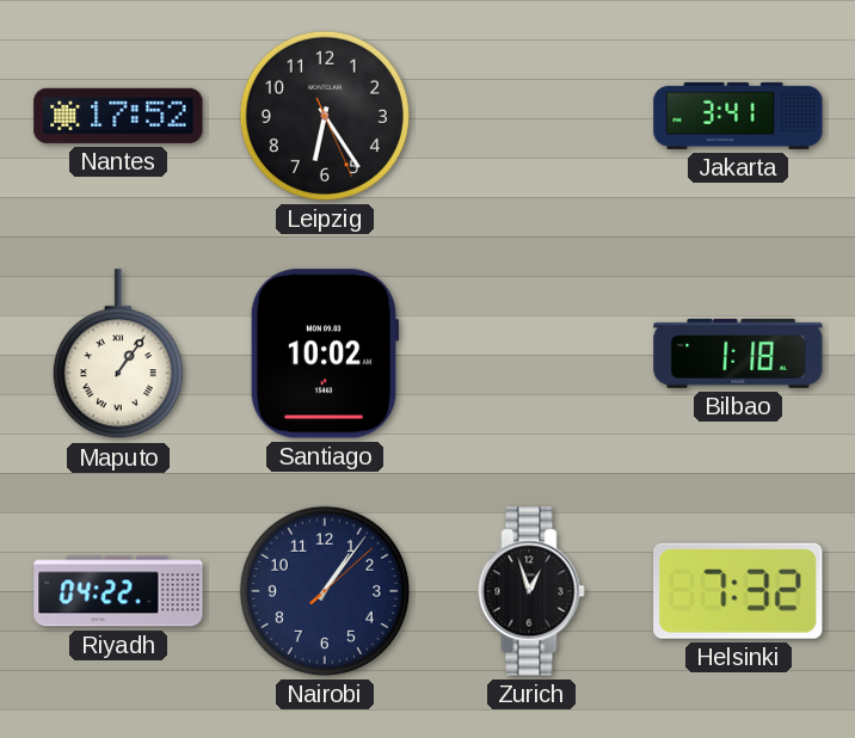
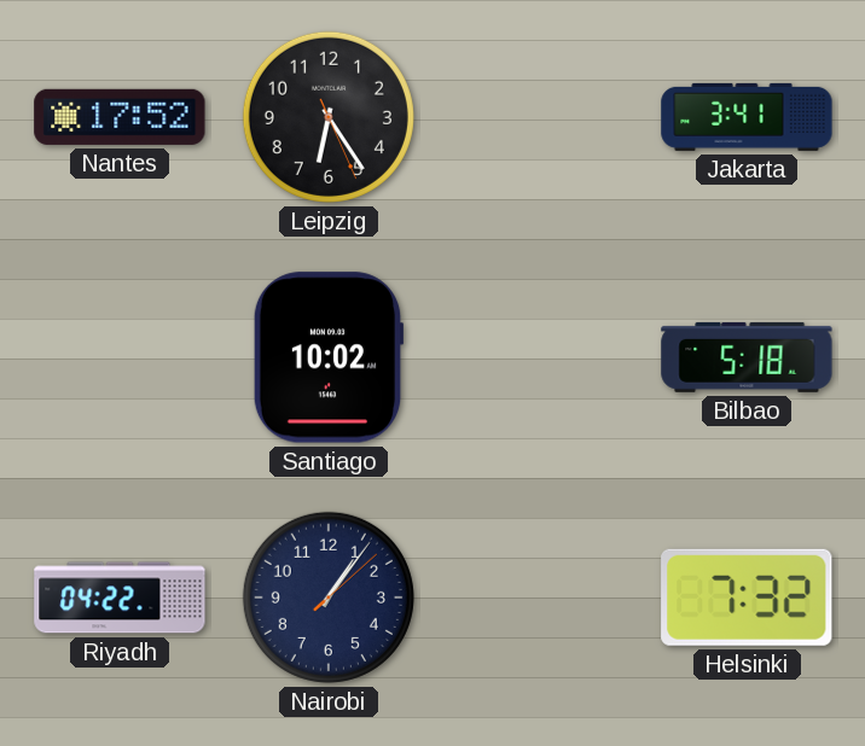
Maputo: 1:06 -> none
Bilbao: 1:18 -> 5:18
Zurich: 12:57 -> none
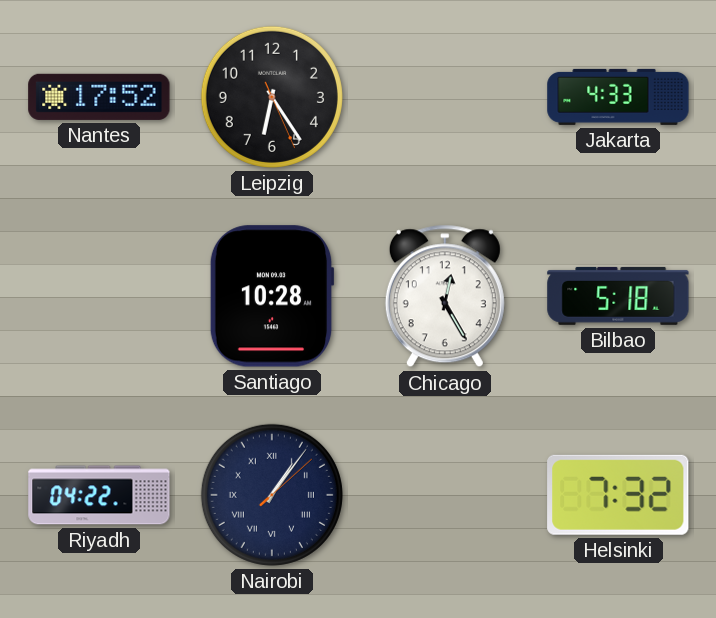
Jakarta: 3:41 -> 4:33
Santiago: 10:02 -> 10:28
Chicago: none -> 12:25
Nairobi numerals: Arabic -> Roman
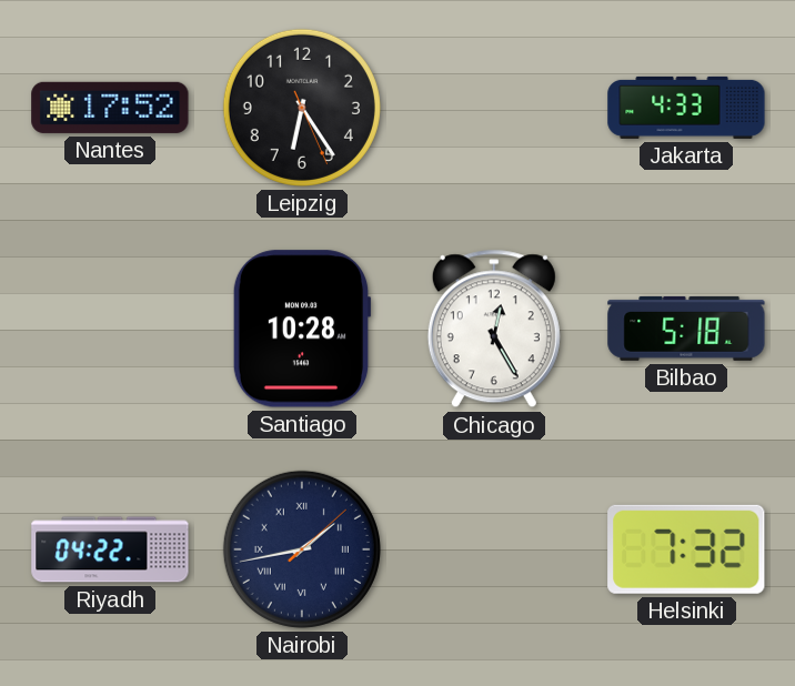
Nairobi: 1:06 -> 1:43
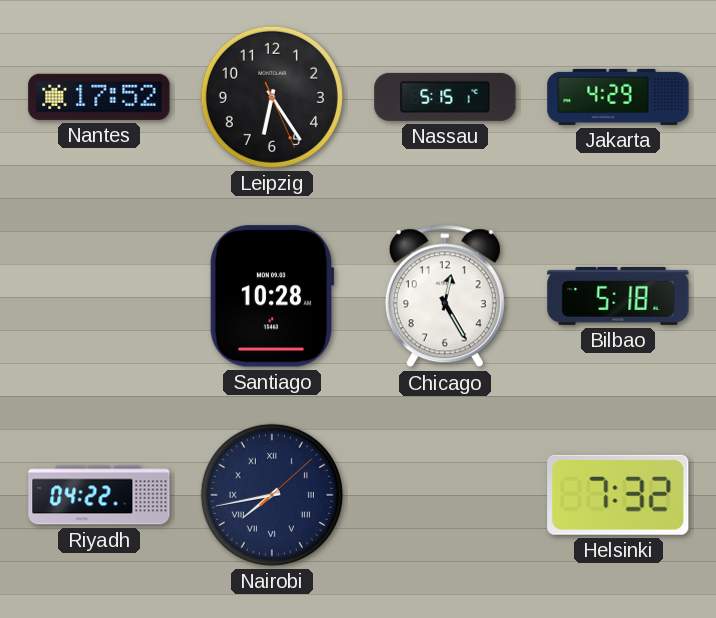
Nassau: none -> 5:15
Jakarta: 4:33 -> 4:29
Nairobi: 1:43 -> 7:43
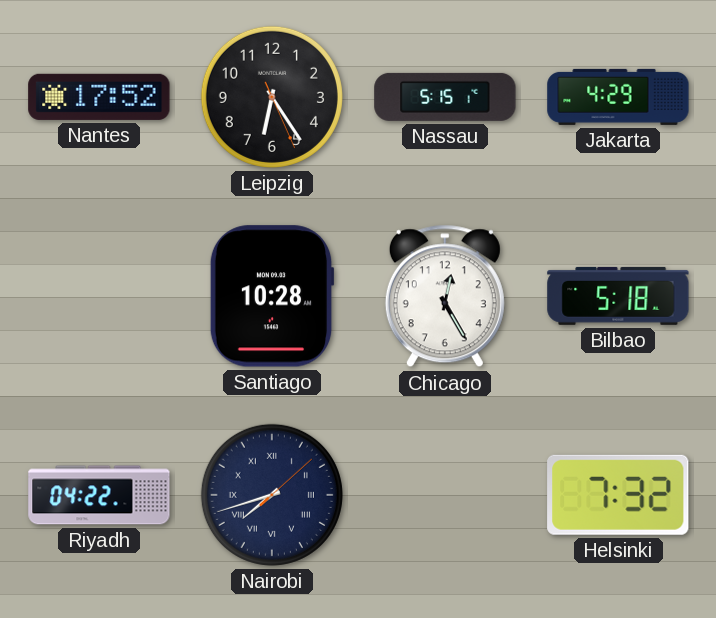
Nairobi: 7:43 -> 7:42
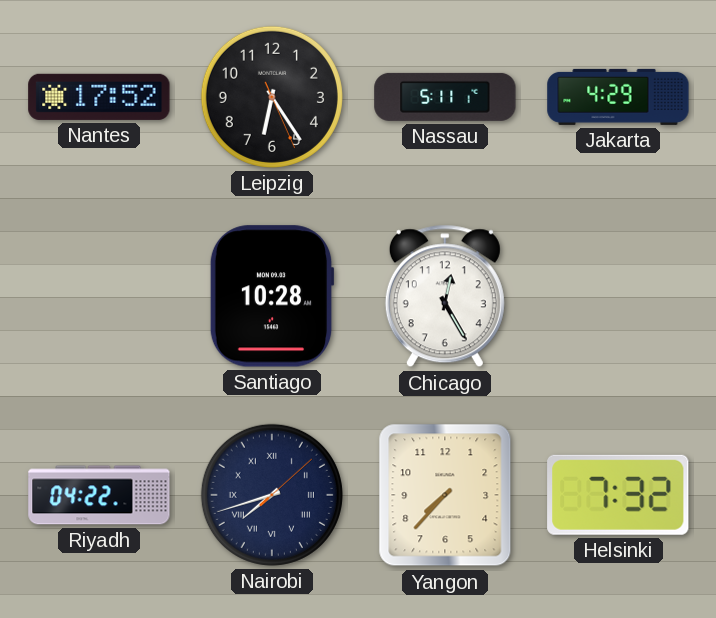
Nassau: 5:15 -> 5:11
Bilbao: 5:18 -> none
Yangon: none -> 7:37
